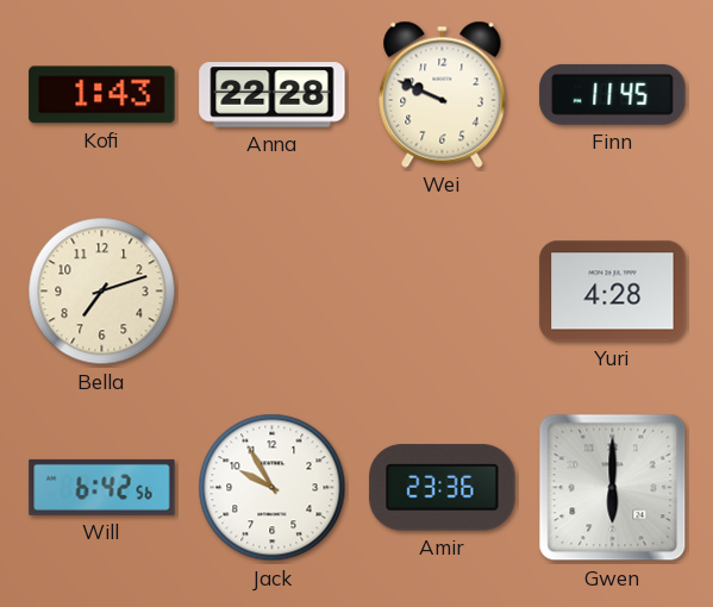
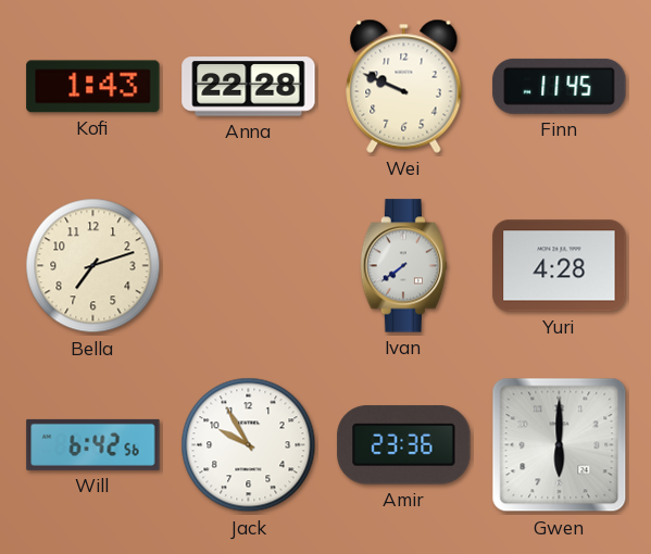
Ivan: none -> 7:39
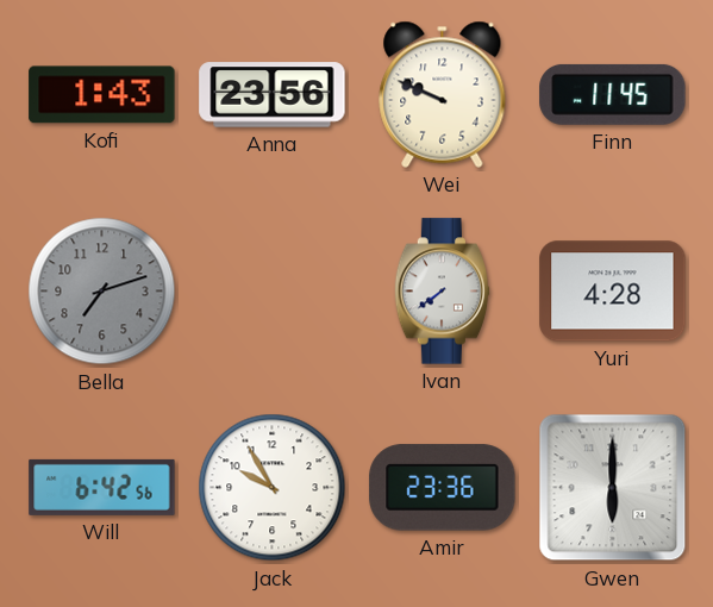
Anna: 22:28 -> 23:56
Bella dial: cream -> grey
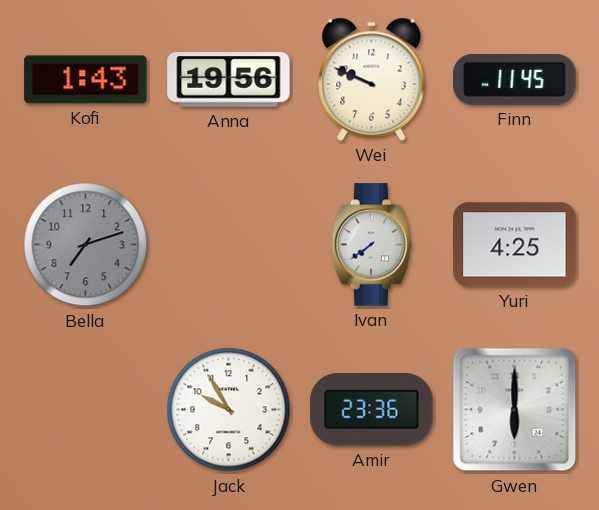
Anna: 23:56 -> 19:56
Yuri: 4:28 -> 4:25
Will: 6:42 -> none
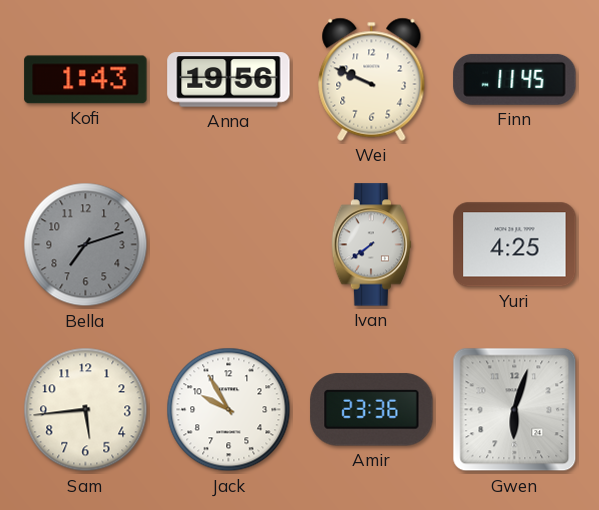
Sam: none -> 5:44
Gwen: 6:00 -> 6:03
